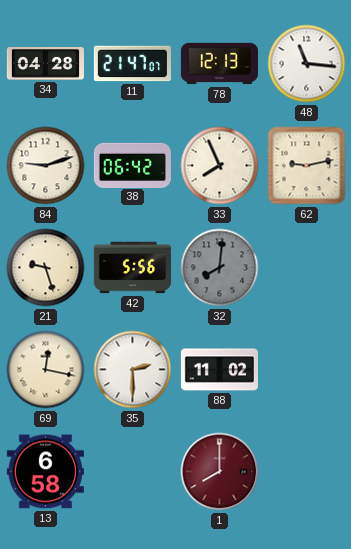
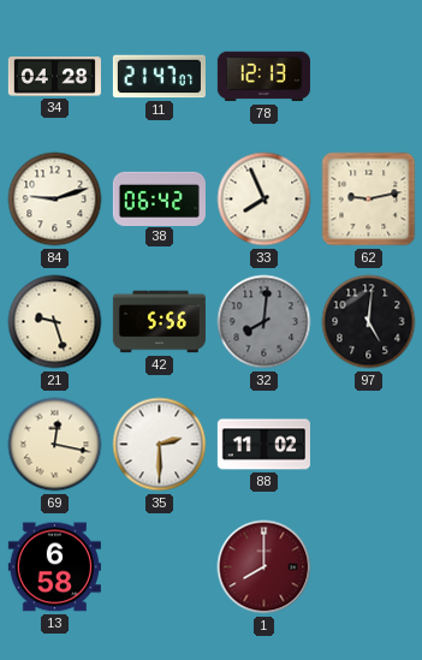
48: 11:16 -> none
97: none -> 5:01
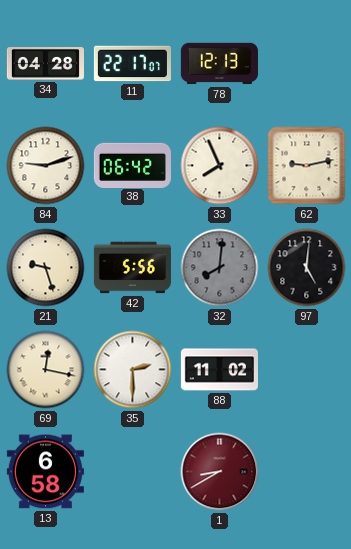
11: 21:47 -> 22:17
1: 8:00 -> 8:40
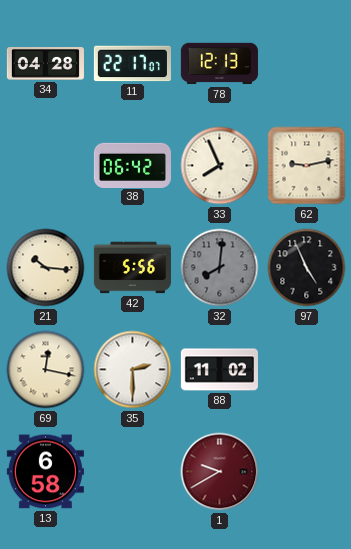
84: 9:12 -> none
21: 9:27 -> 10:16
97: 5:01 -> 4:56
1: 8:40 -> 9:40
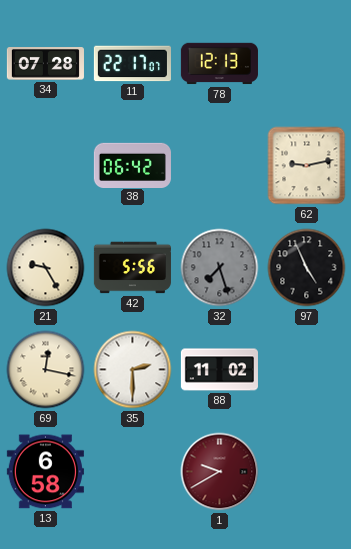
34: 04:28 -> 07:28
33: 7:56 -> none
21: 10:16 -> 9:25
32: 8:01 -> 7:27
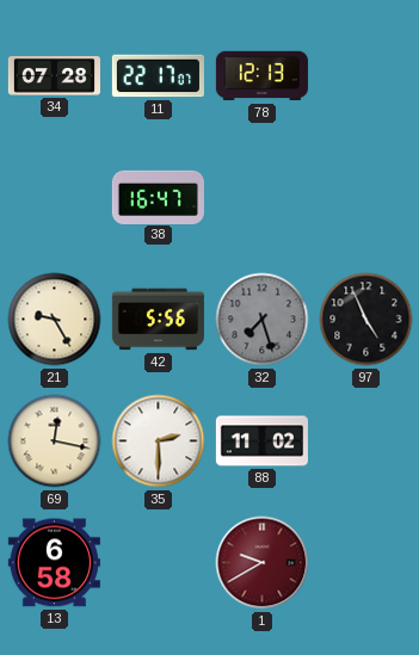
38: 06:42 -> 16:47
62: 9:13 -> none
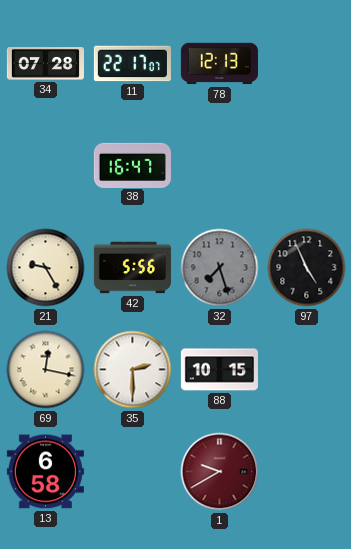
88: 11:02 -> 10:15
